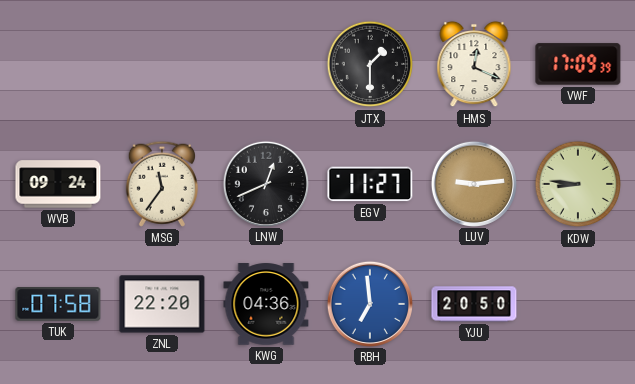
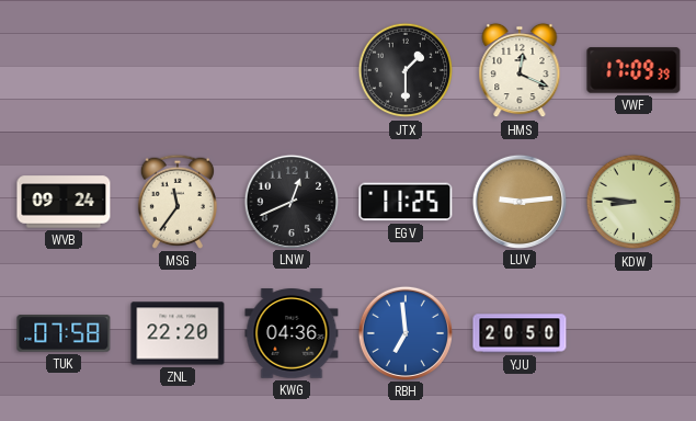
EGV: 11:27 -> 11:25
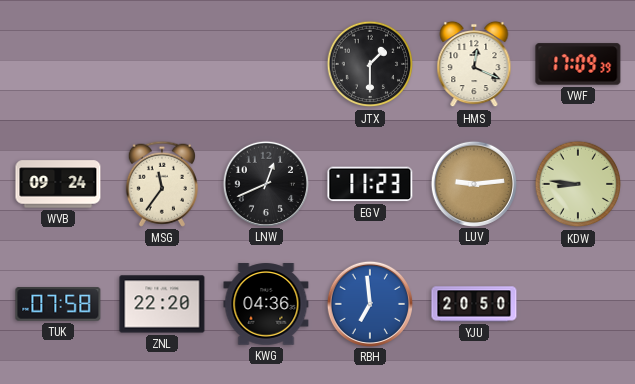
EGV: 11:25 -> 11:23
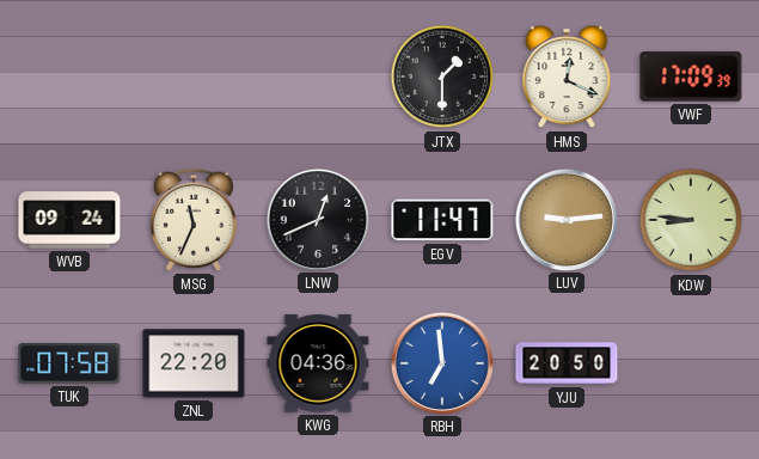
MSG: 11:36 -> 11:34
EGV: 11:23 -> 11:47
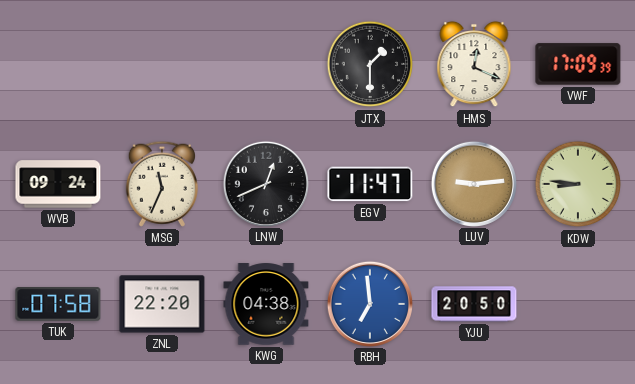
KWG: 04:36 -> 04:38
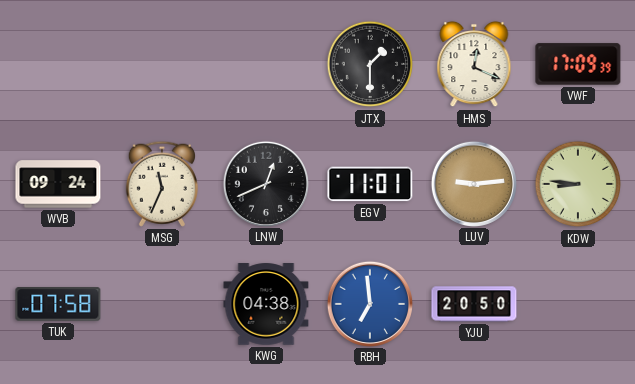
EGV: 11:47 -> 11:01
ZNL: 22:20 -> none
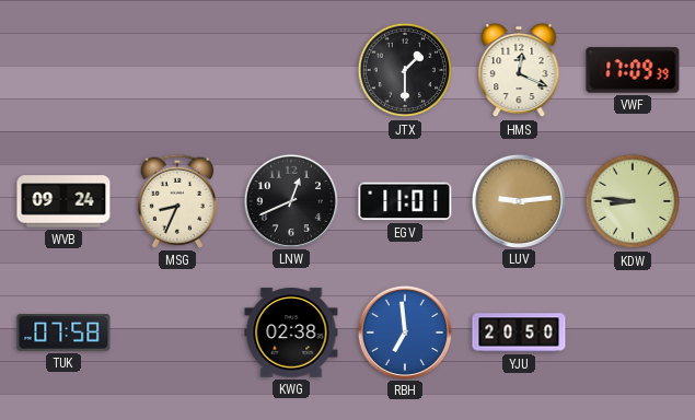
MSG: 11:34 -> 8:34
KWG: 04:38 -> 02:38
